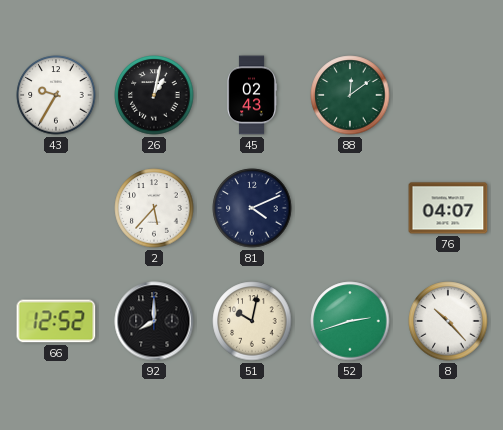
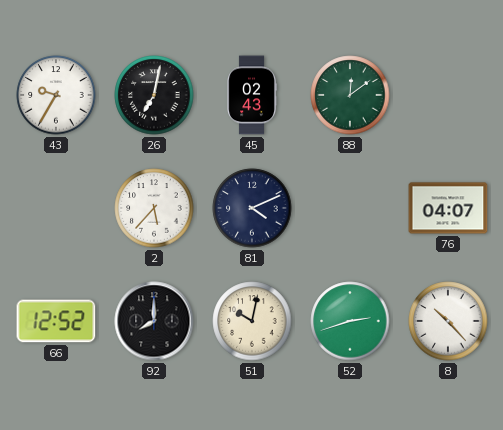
26: 1:02 -> 7:02
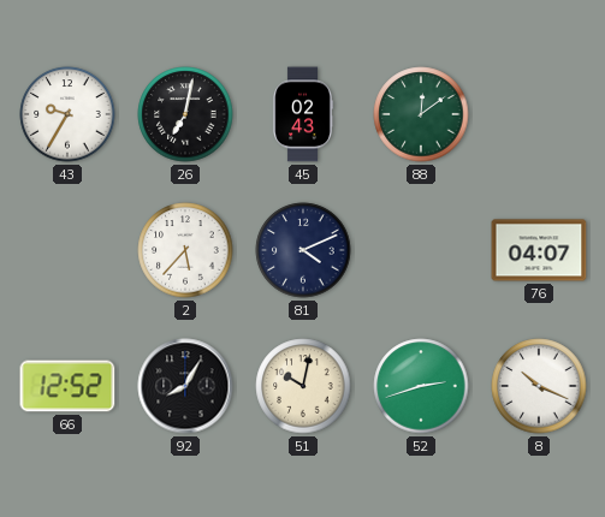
92: 8:00 -> 8:05
8: 10:23 -> 10:19
